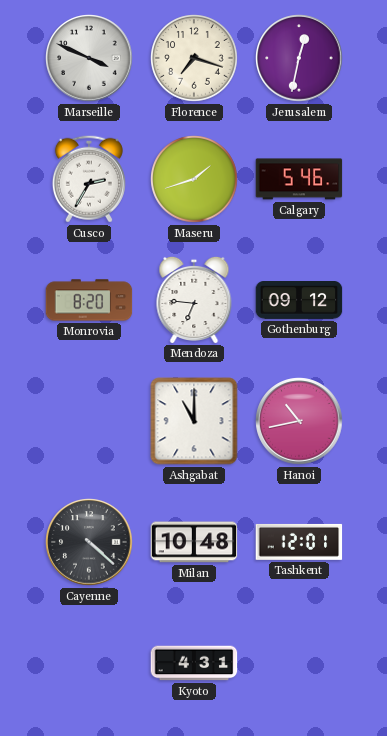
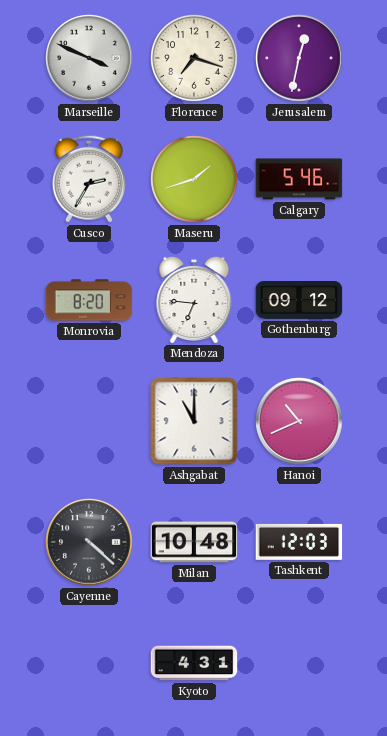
Hanoi: 10:43 -> 10:41
Tashkent: 12:01 -> 12:03
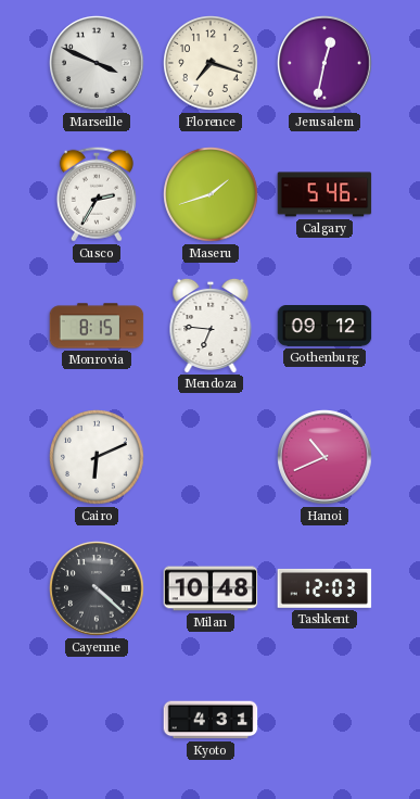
Monrovia: 8:20 -> 8:15
Cairo: none -> 6:11
Ashgabat: 11:00 -> none
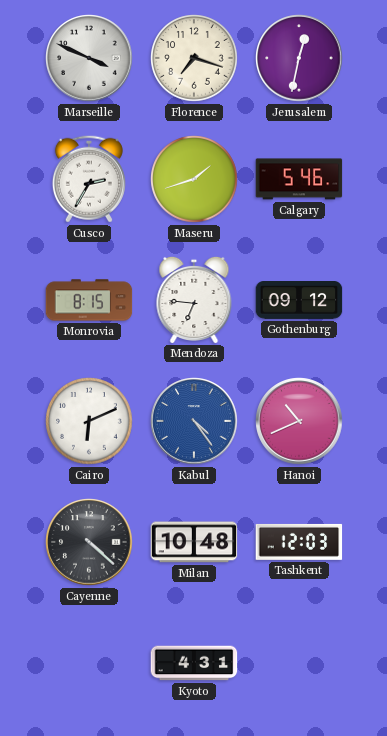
Kabul: none -> 4:24
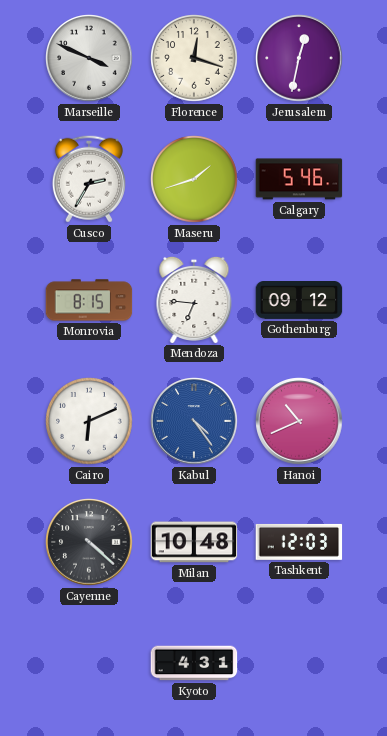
Florence: 7:18 -> 12:18
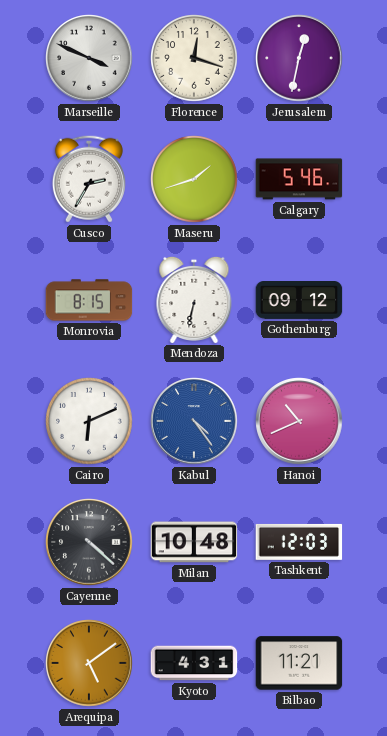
Mendoza: 6:46 -> 6:32
Arequipa: none -> 5:09
Bilbao: none -> 11:21
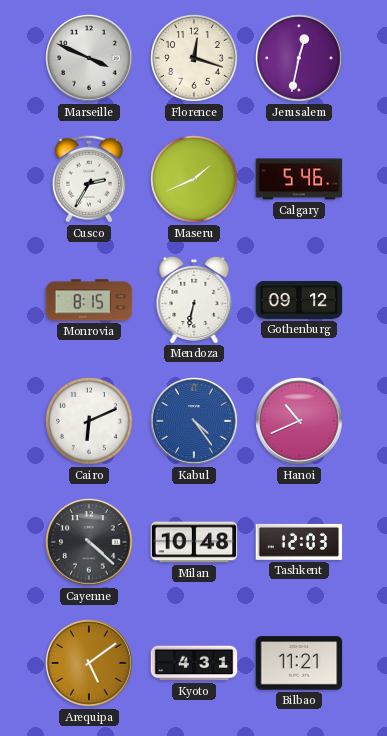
Maseru: 1:42 -> 1:41
